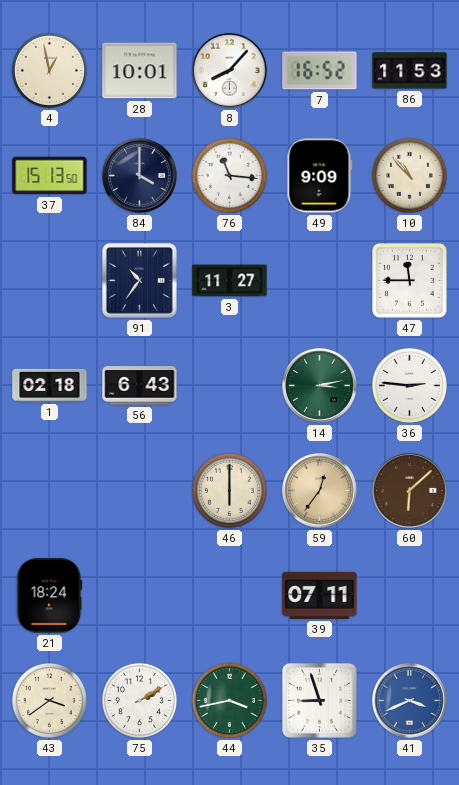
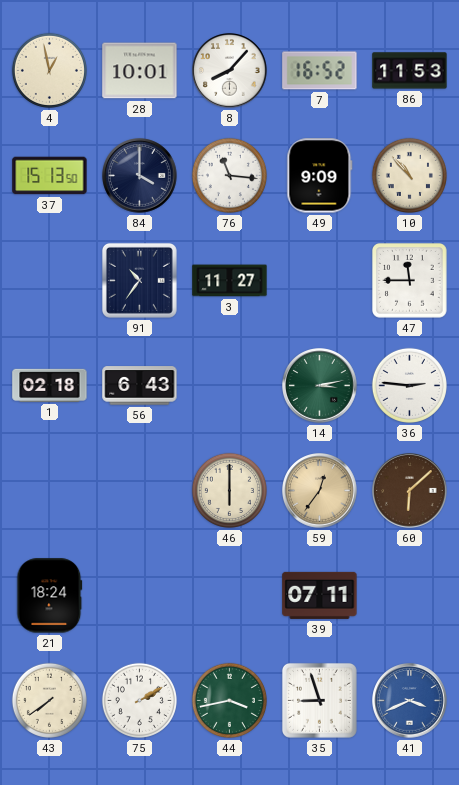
43: 3:39 -> 7:39
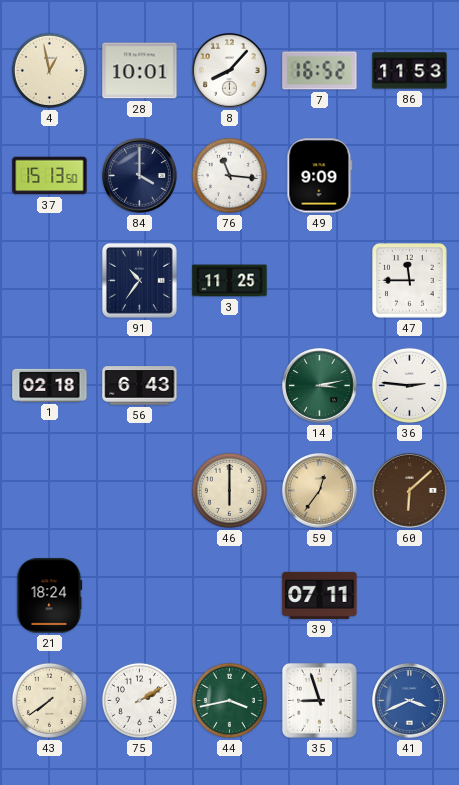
10: 10:53 -> none
3: 11:27 -> 11:25
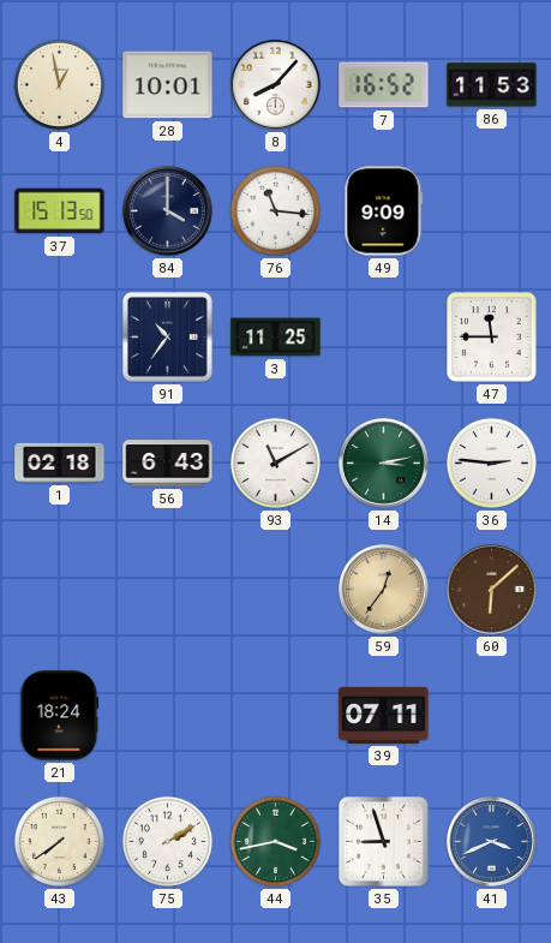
93: none -> 11:10
46: 6:00 -> none
